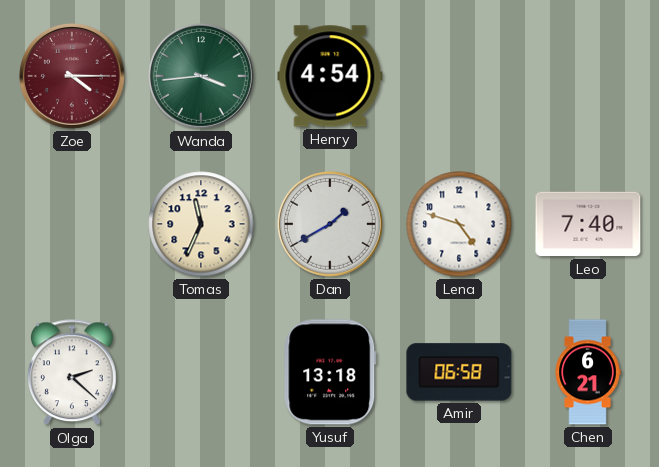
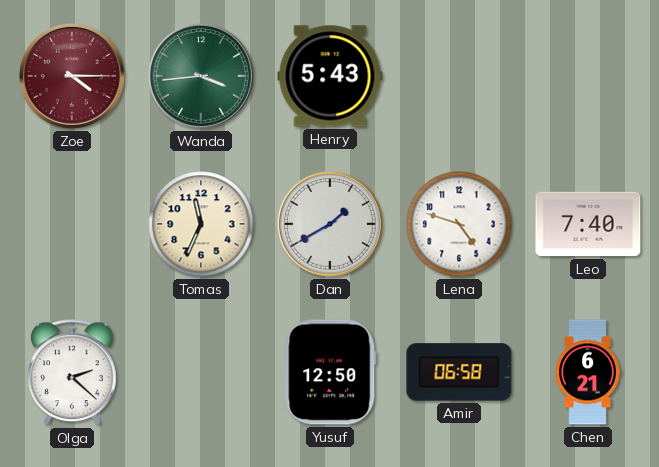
Henry: 4:54 -> 5:43
Yusuf: 13:18 -> 12:50
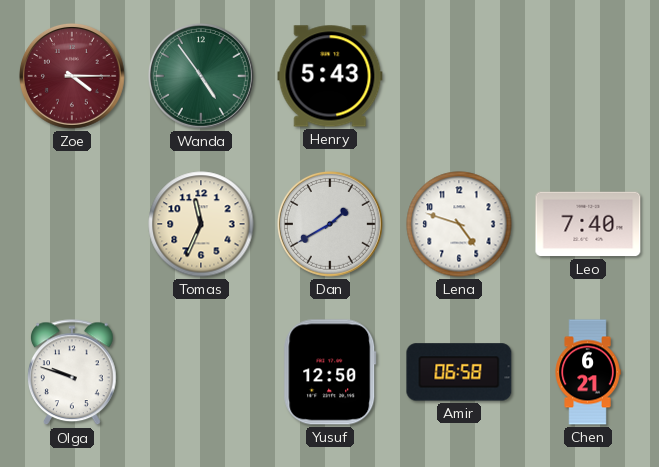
Wanda: 3:44 -> 4:54
Olga: 2:22 -> 9:48
